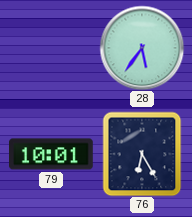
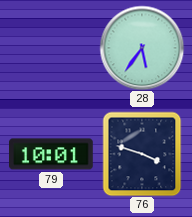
76: 6:25 -> 3:48
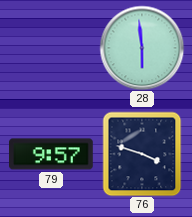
28: 5:36 -> 5:59
79: 10:01 -> 9:57
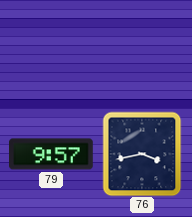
28: 5:59 -> none
76: 3:48 -> 3:43
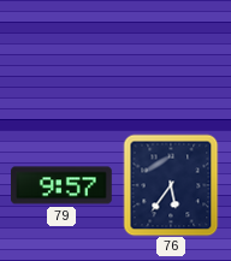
76: 3:43 -> 5:36
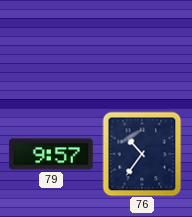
76: 5:36 -> 10:36
